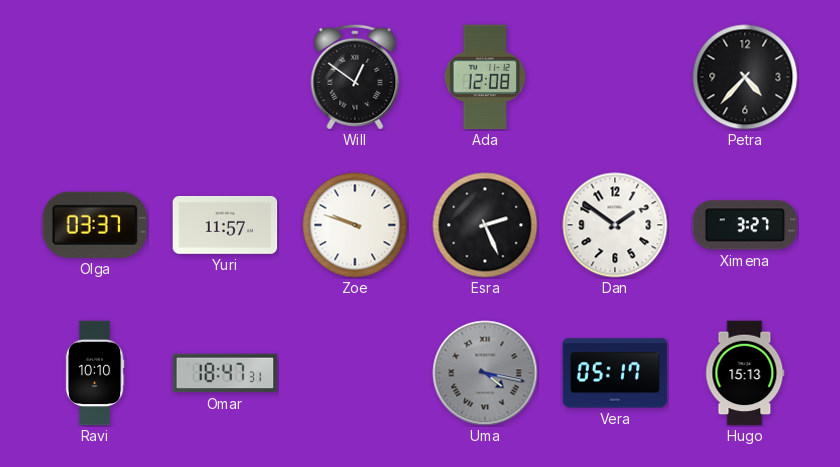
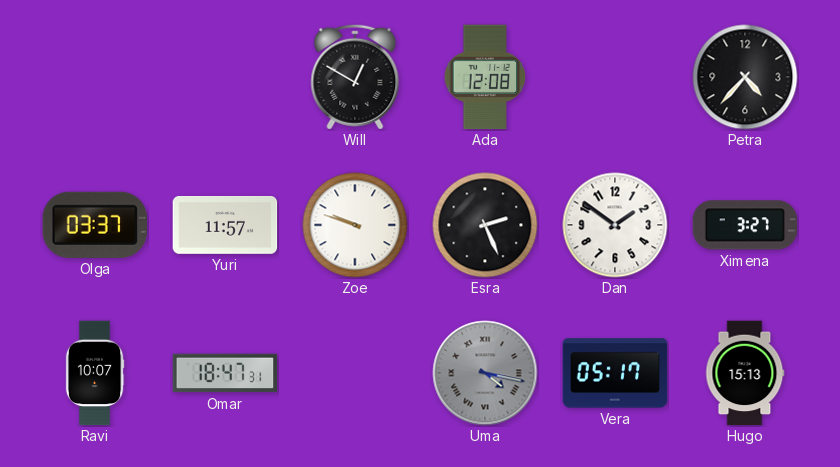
Will: 12:51 -> 12:50
Ravi: 10:10 -> 10:07
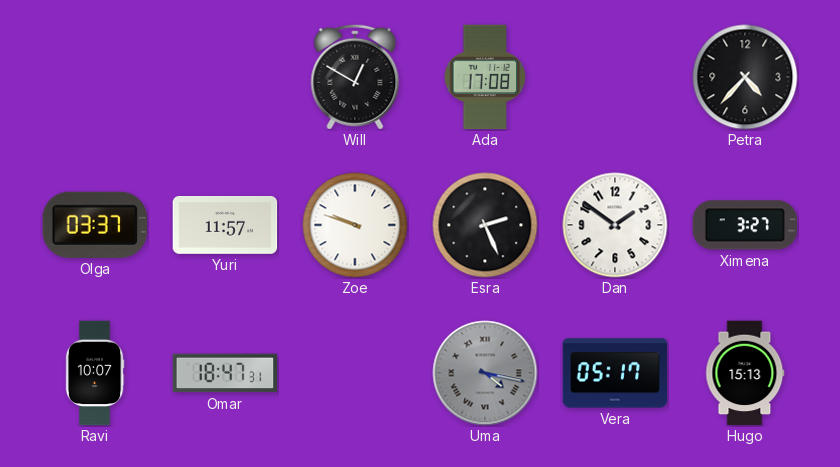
Ada: 12:08 -> 17:08
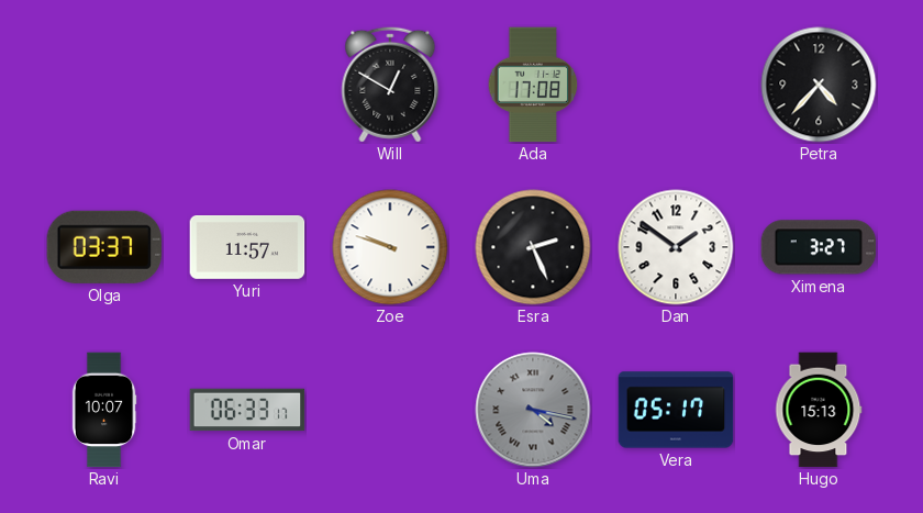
Omar: 18:47 -> 06:33
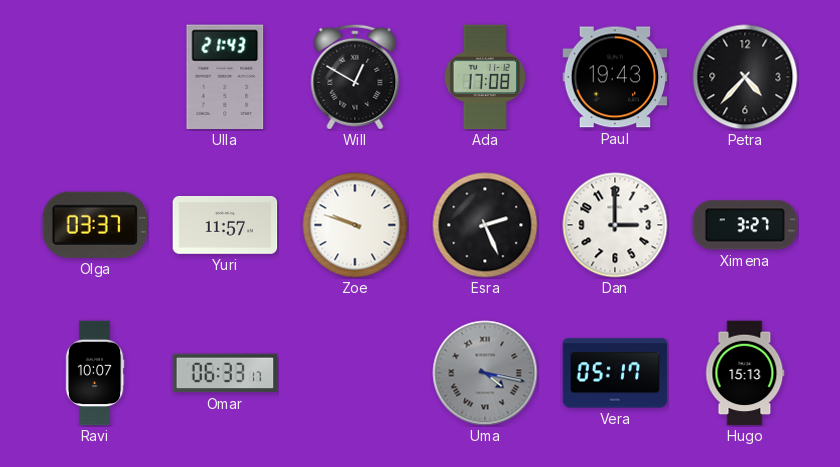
Ulla: none -> 21:43
Paul: none -> 19:43
Dan: 1:51 -> 3:00
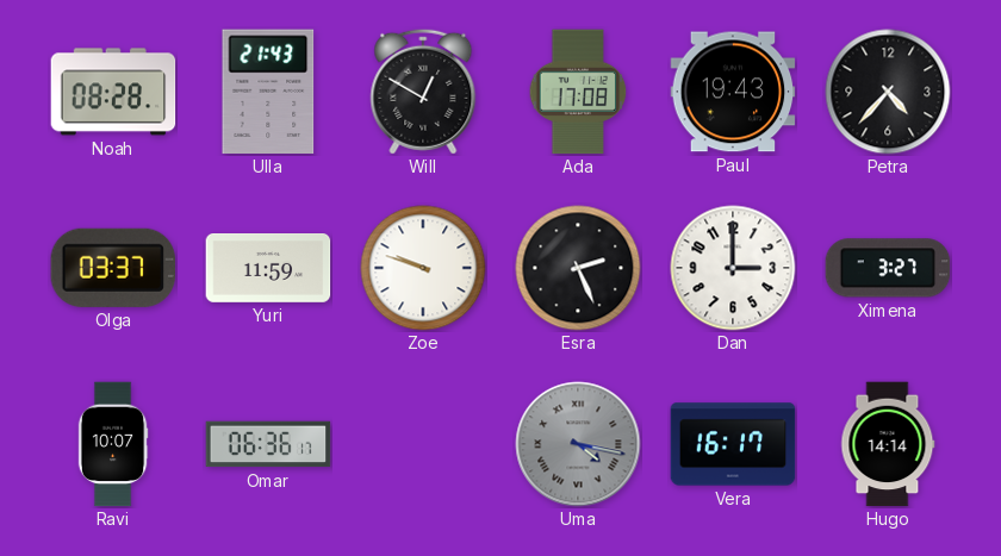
Noah: none -> 08:28
Yuri: 11:57 -> 11:59
Omar: 06:33 -> 06:36
Vera: 05:17 -> 16:17
Hugo: 15:13 -> 14:14
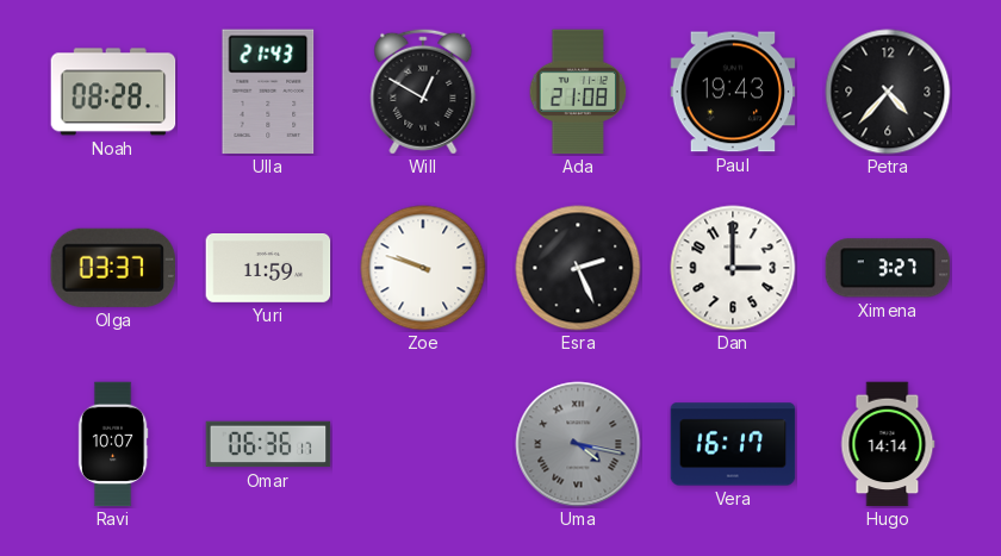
Ada: 17:08 -> 21:08
